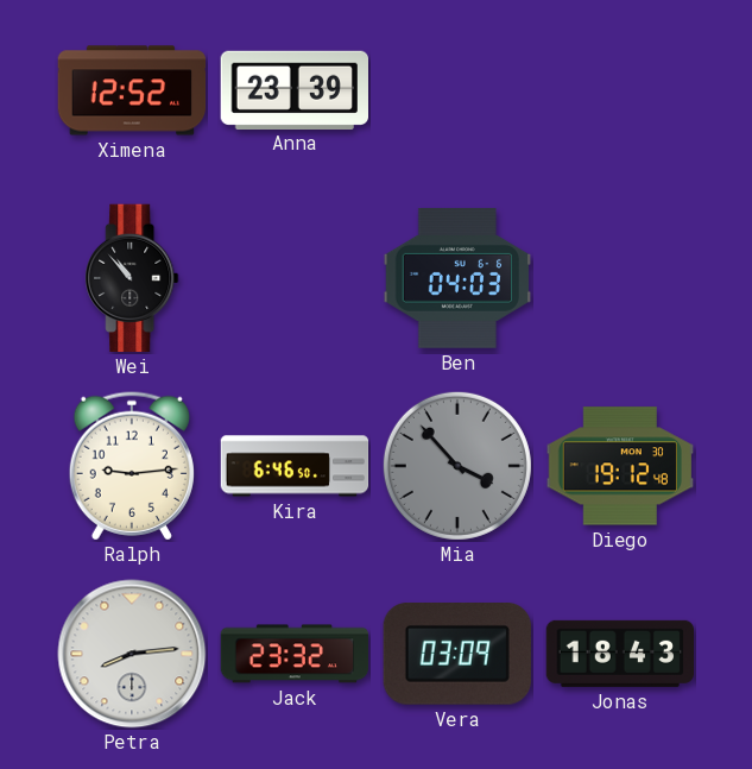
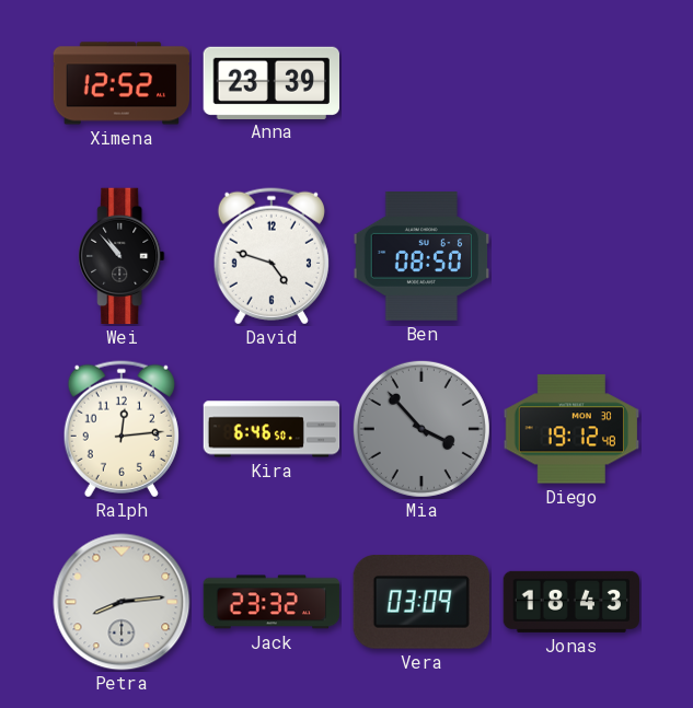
David: none -> 4:48
Ben: 04:03 -> 08:50
Ralph: 9:14 -> 12:14
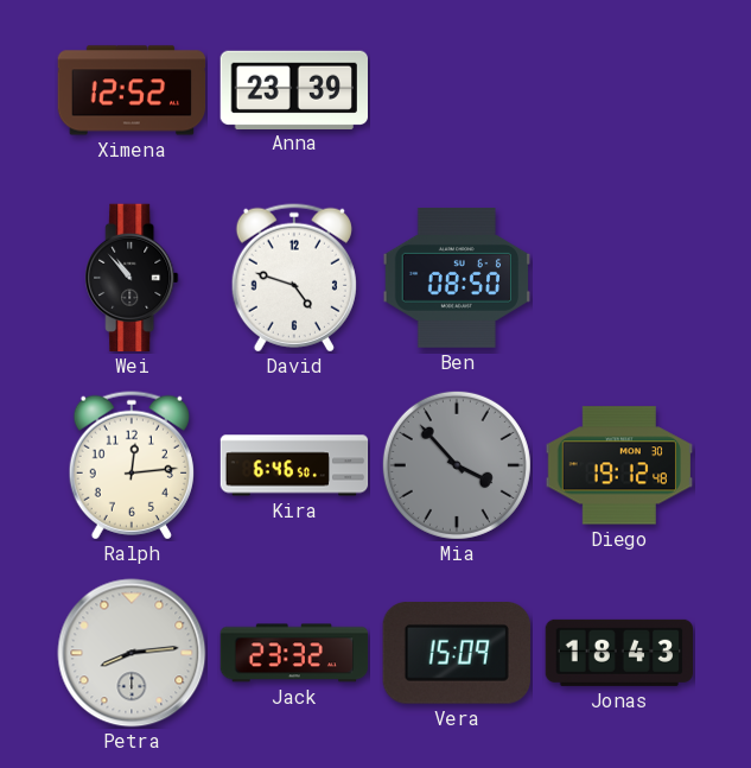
Vera: 03:09 -> 15:09
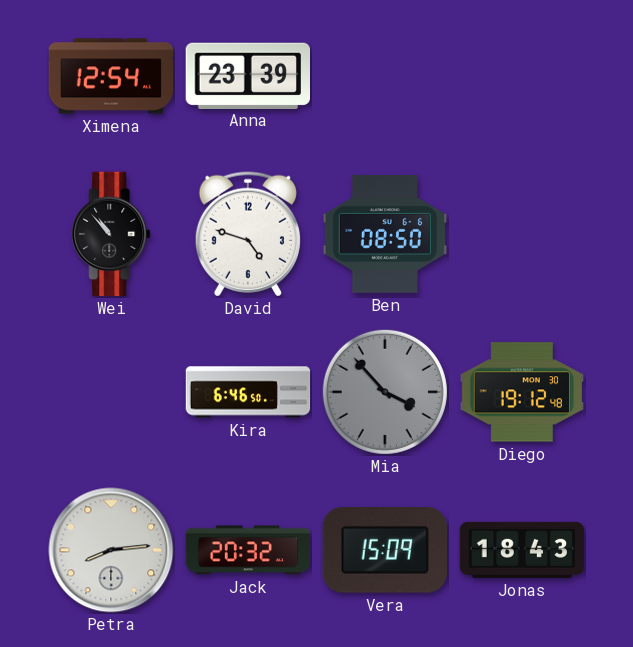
Ximena: 12:52 -> 12:54
Ralph: 12:14 -> none
Jack: 23:32 -> 20:32
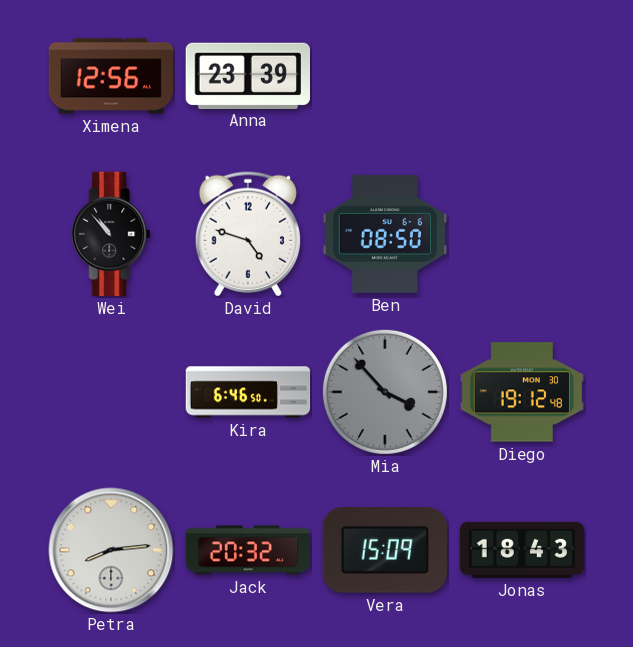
Ximena: 12:54 -> 12:56
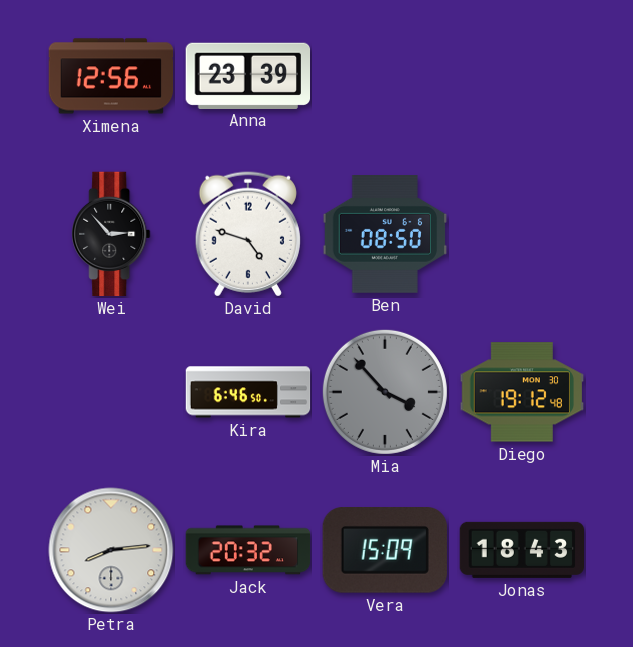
Wei: 10:53 -> 2:53
